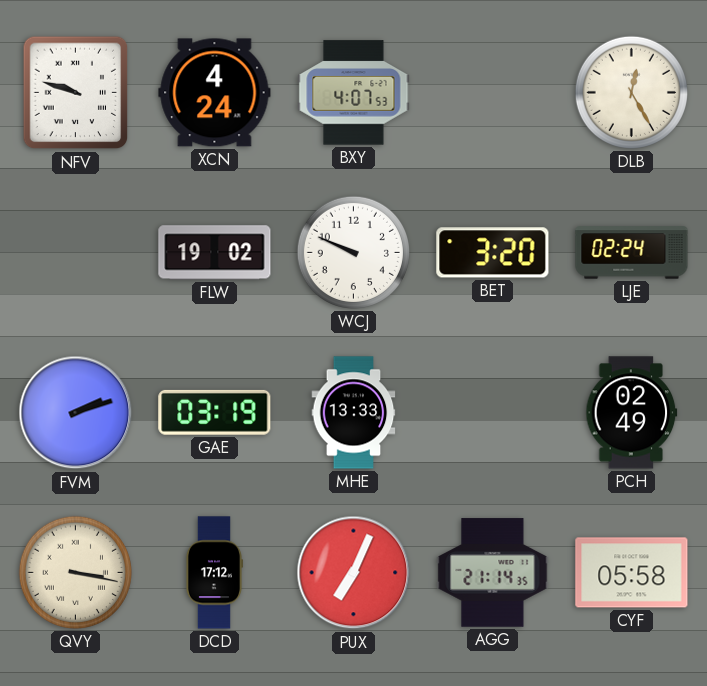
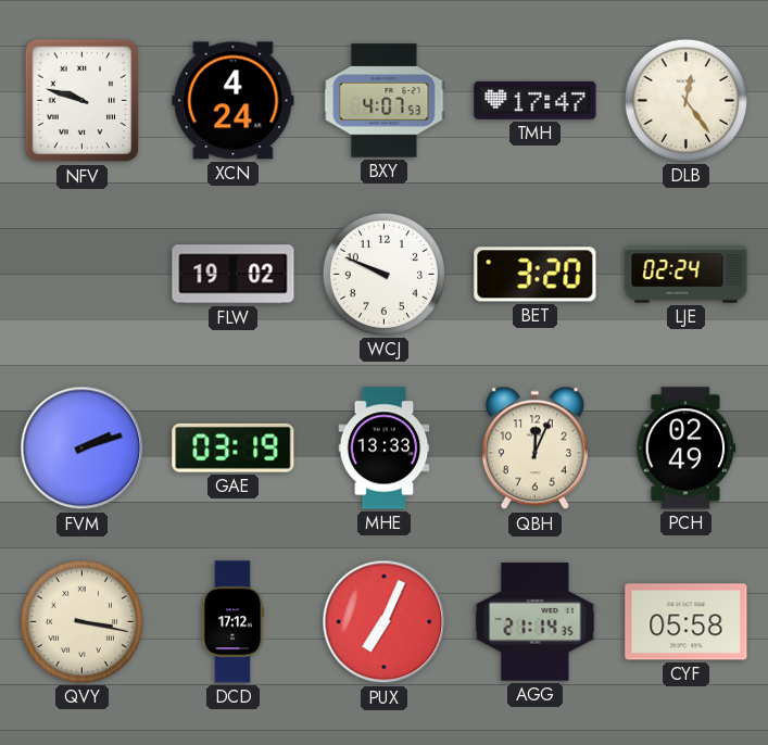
TMH: none -> 17:47
DLB: 12:25 -> 12:24
QBH: none -> 12:04
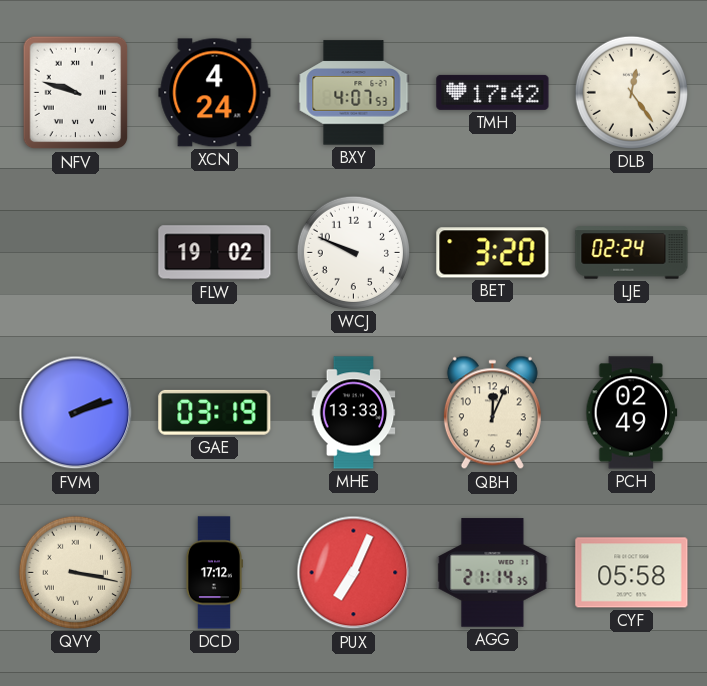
TMH: 17:47 -> 17:42
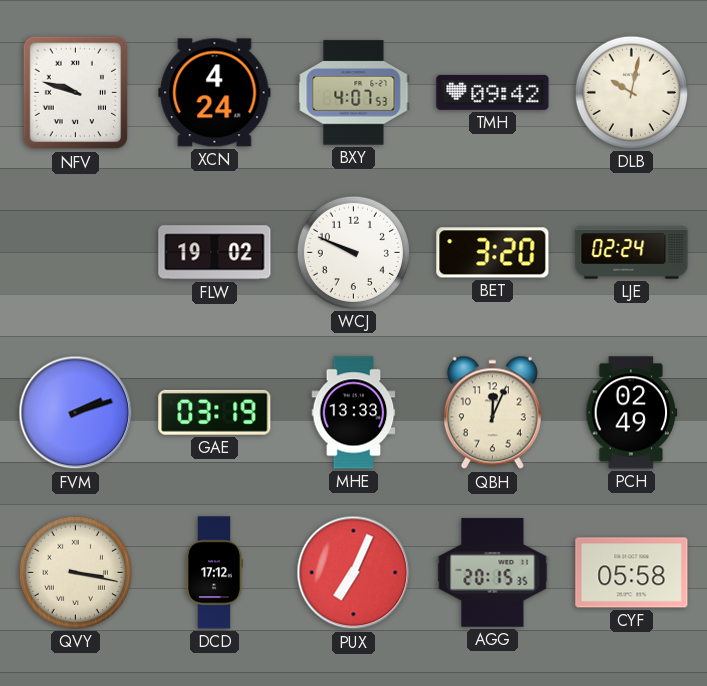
TMH: 17:42 -> 09:42
DLB: 12:24 -> 10:02
AGG: 21:14 -> 20:15
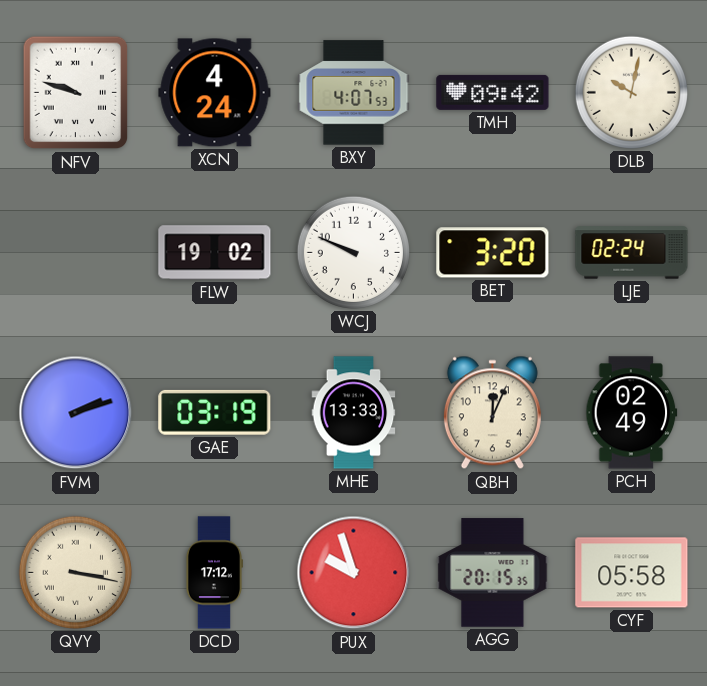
PUX: 7:04 -> 9:57
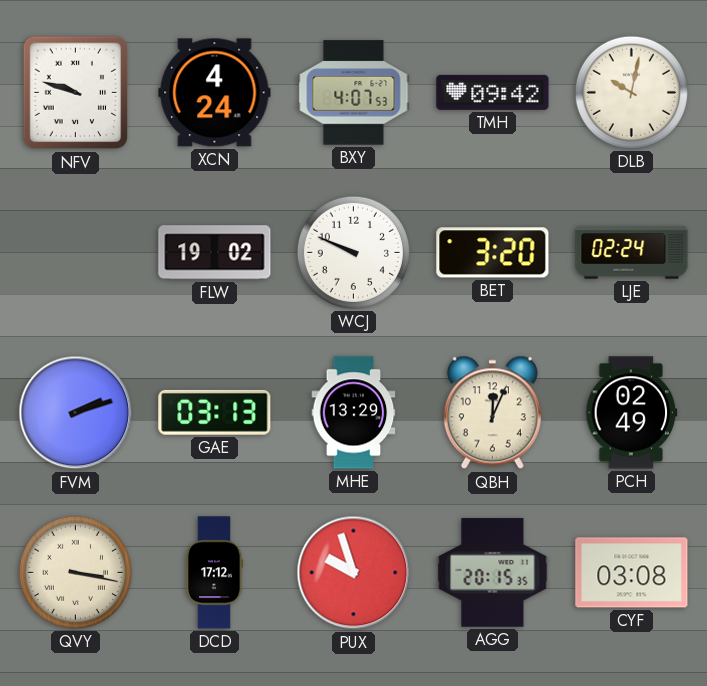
GAE: 03:19 -> 03:13
MHE: 13:33 -> 13:29
CYF: 05:58 -> 03:08
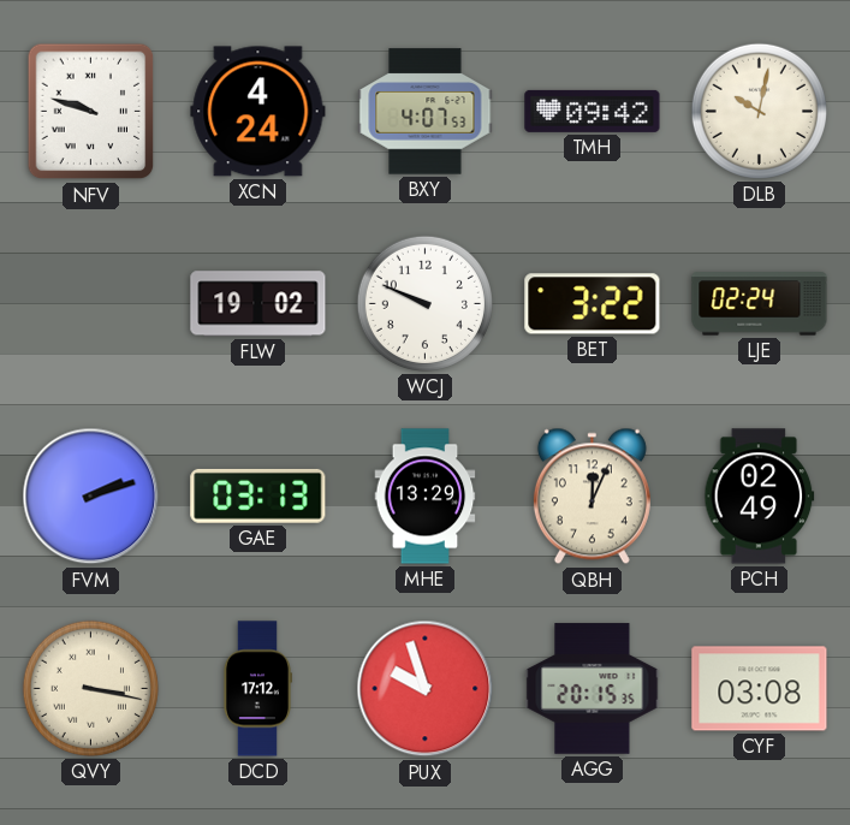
BET: 3:20 -> 3:22
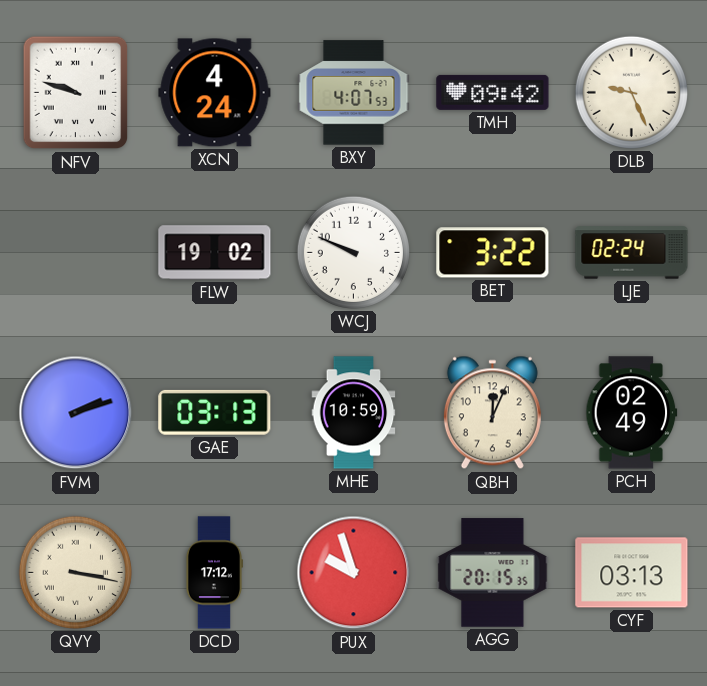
DLB: 10:02 -> 9:26
MHE: 13:29 -> 10:59
CYF: 03:08 -> 03:13
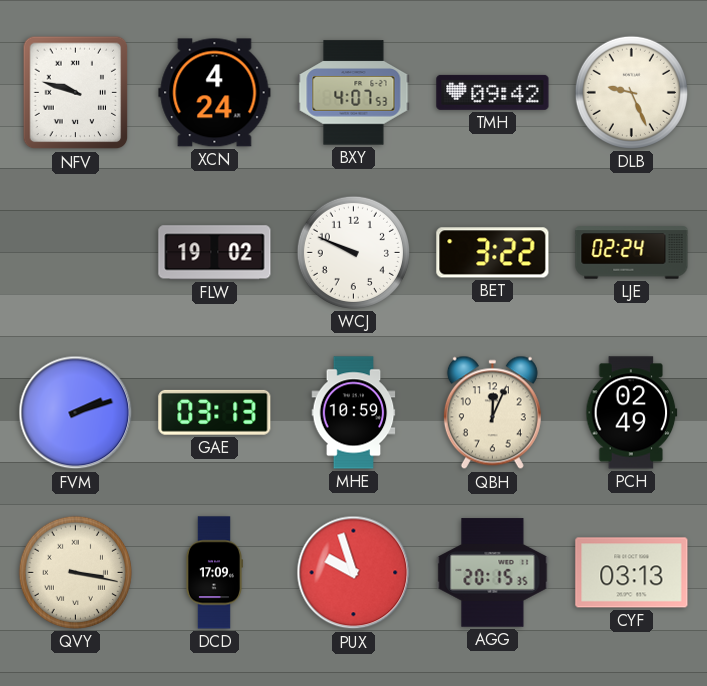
DCD: 17:12 -> 17:09
